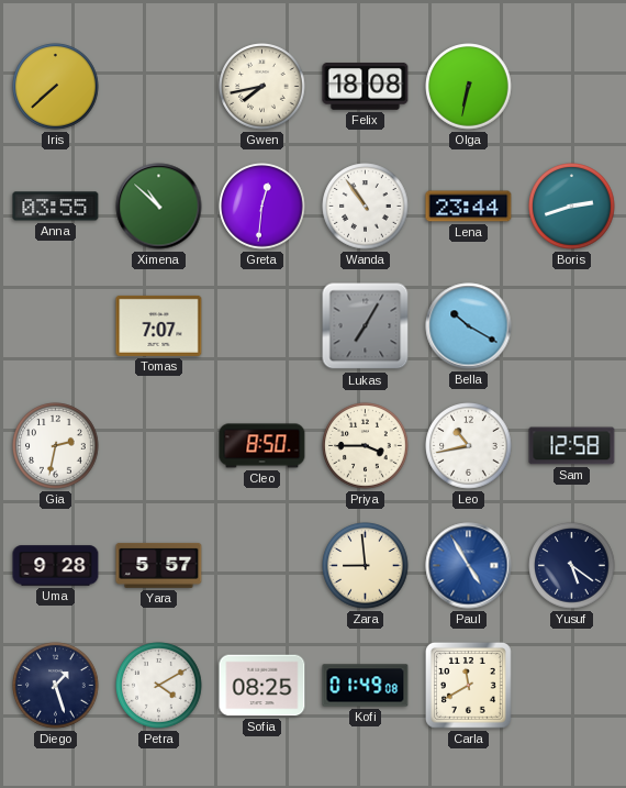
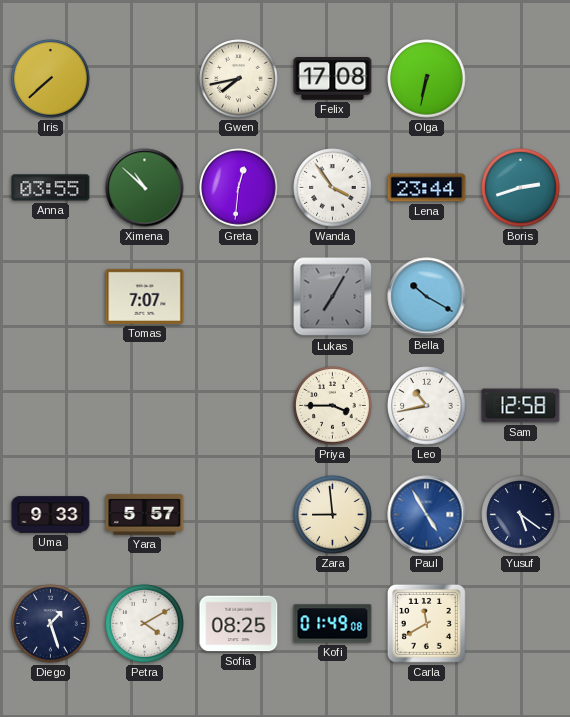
Felix: 18:08 -> 17:08
Wanda: 10:54 -> 3:54
Gia: 2:32 -> none
Cleo: 8:50 -> none
Uma: 9:28 -> 9:33
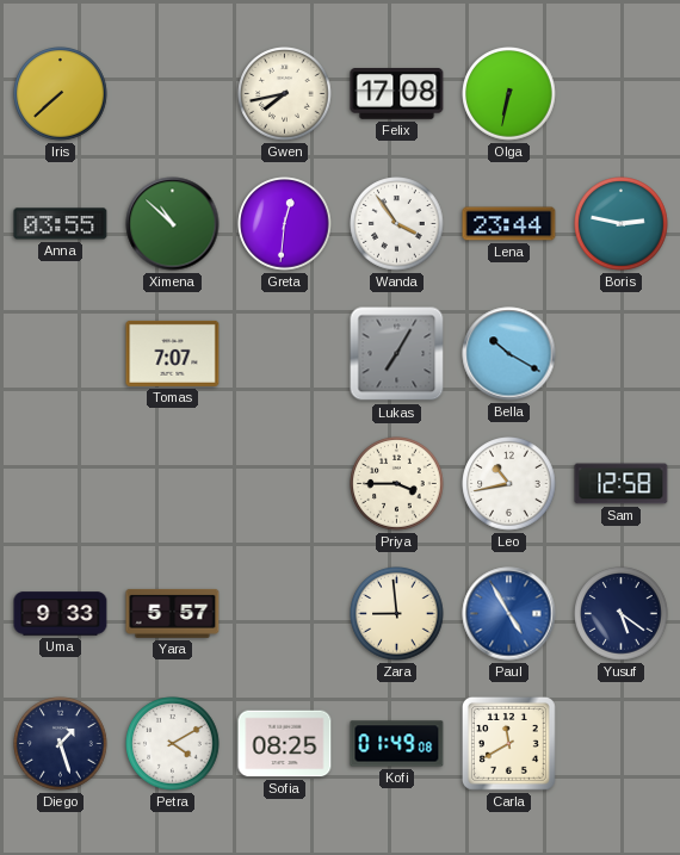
Boris: 2:42 -> 2:47
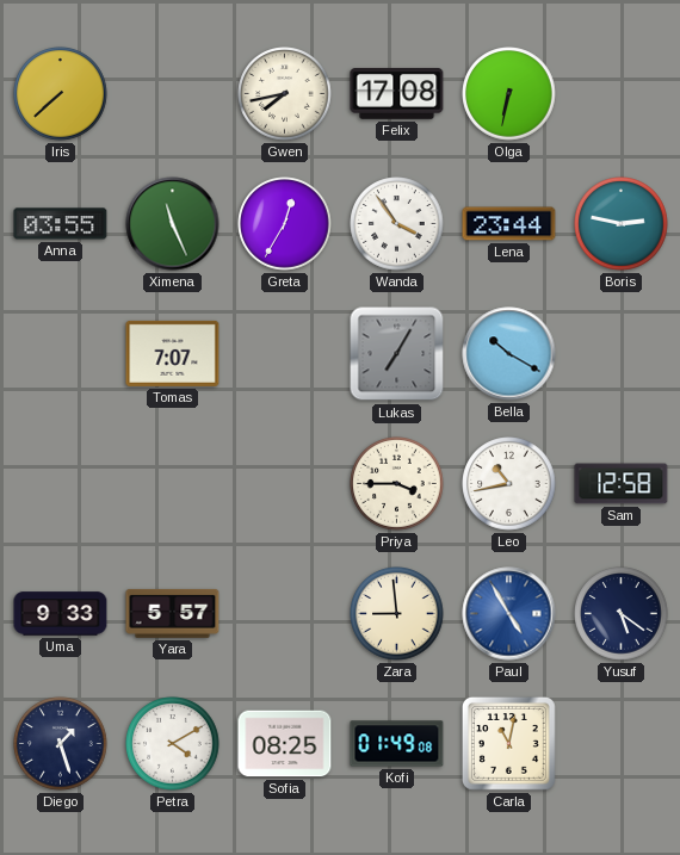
Ximena: 10:52 -> 11:26
Greta: 12:31 -> 12:35
Carla: 11:40 -> 11:02
